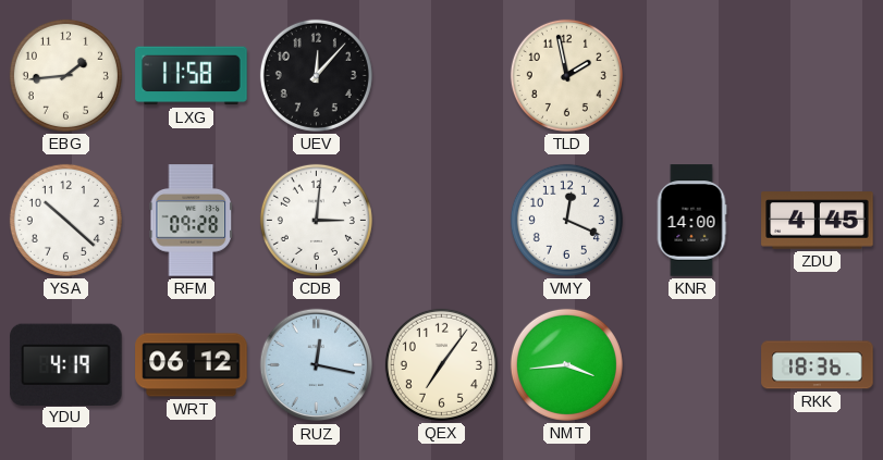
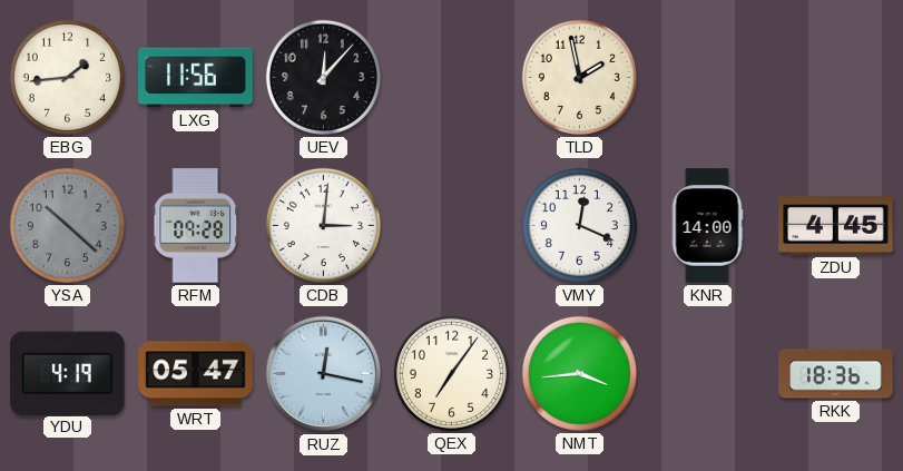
LXG: 11:58 -> 11:56
YSA dial: white -> grey
WRT: 06:12 -> 05:47
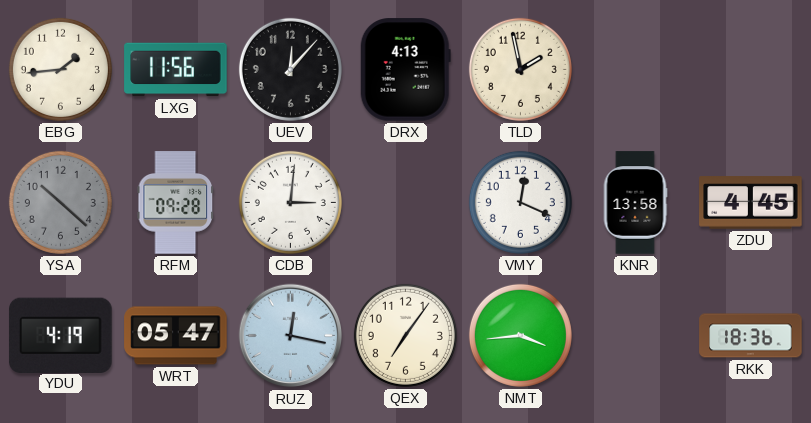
DRX: none -> 4:13
KNR: 14:00 -> 13:58
